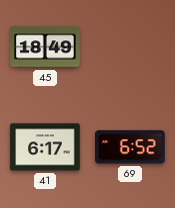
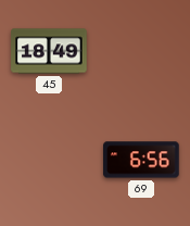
41: 6:17 -> none
69: 6:52 -> 6:56
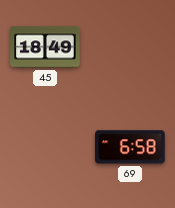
69: 6:56 -> 6:58
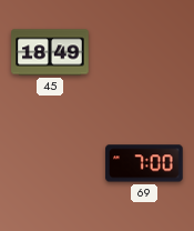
69: 6:58 -> 7:00
